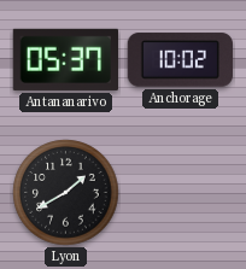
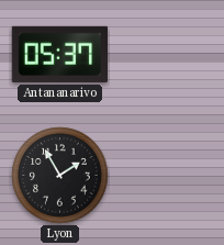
Anchorage: 10:02 -> none
Lyon: 1:40 -> 1:55
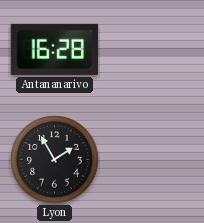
Antananarivo: 05:37 -> 16:28
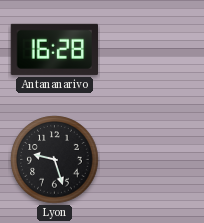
Lyon: 1:55 -> 9:27
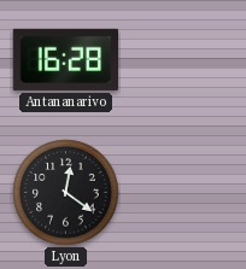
Lyon: 9:27 -> 12:21
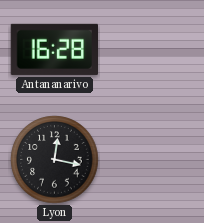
Lyon: 12:21 -> 12:17
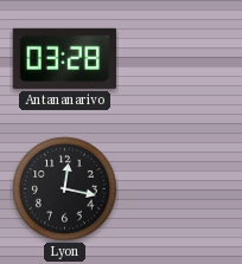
Antananarivo: 16:28 -> 03:28
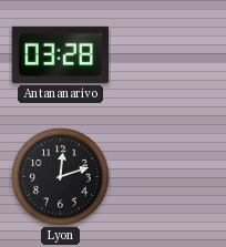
Lyon: 12:17 -> 12:12
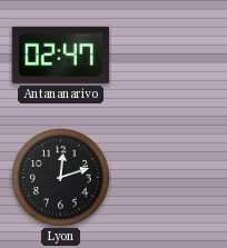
Antananarivo: 03:28 -> 02:47
